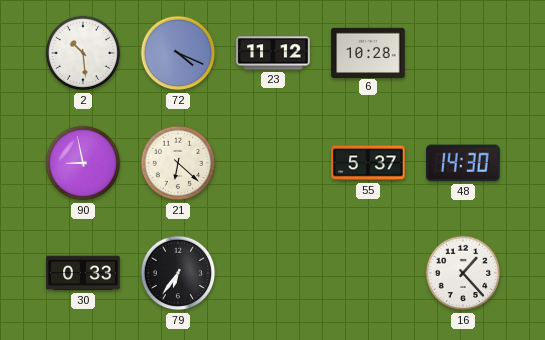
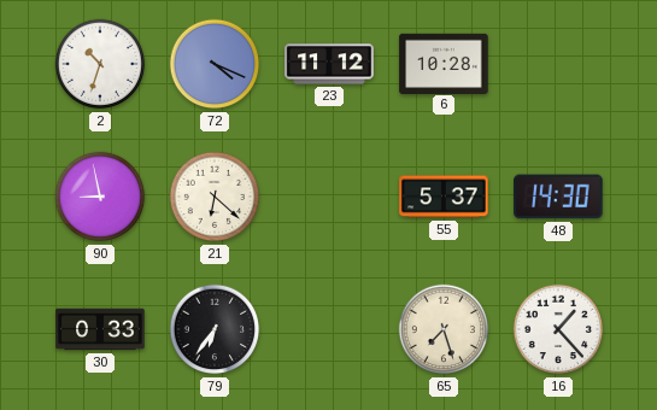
2: 10:29 -> 10:33
65: none -> 7:27
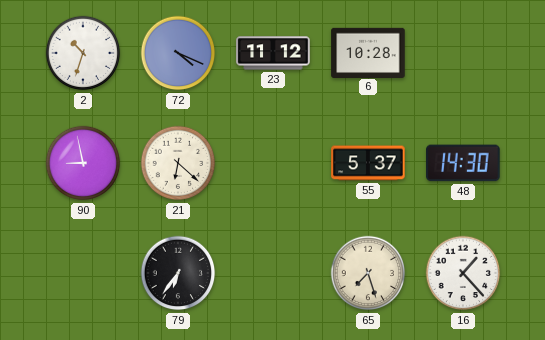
30: 0:33 -> none
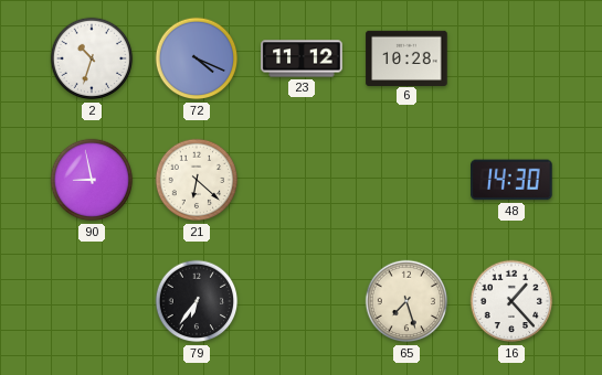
55: 5:37 -> none
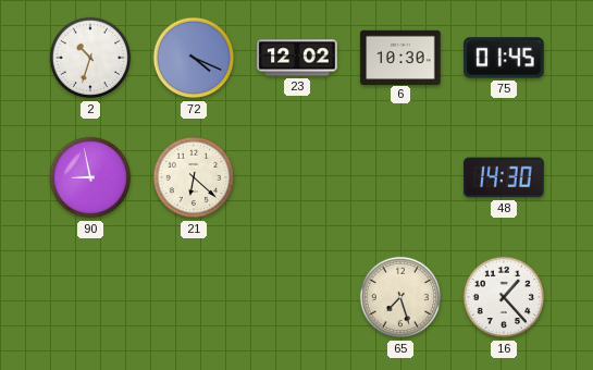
23: 11:12 -> 12:02
6: 10:28 -> 10:30
75: none -> 01:45
79: 6:36 -> none
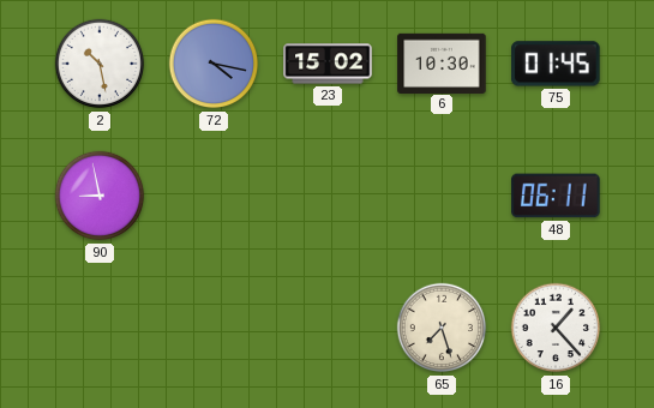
2: 10:33 -> 10:28
72: 4:19 -> 4:17
23: 12:02 -> 15:02
21: 6:22 -> none
48: 14:30 -> 06:11
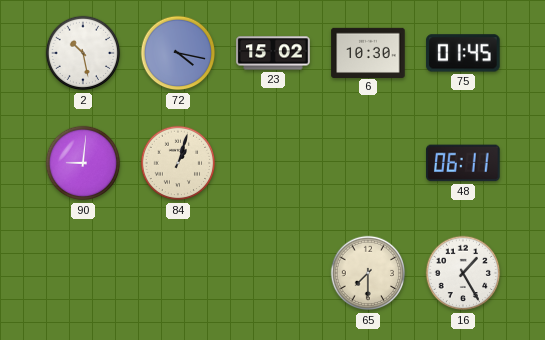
90: 8:58 -> 9:01
84: none -> 1:03
65: 7:27 -> 7:30
16: 1:23 -> 1:25
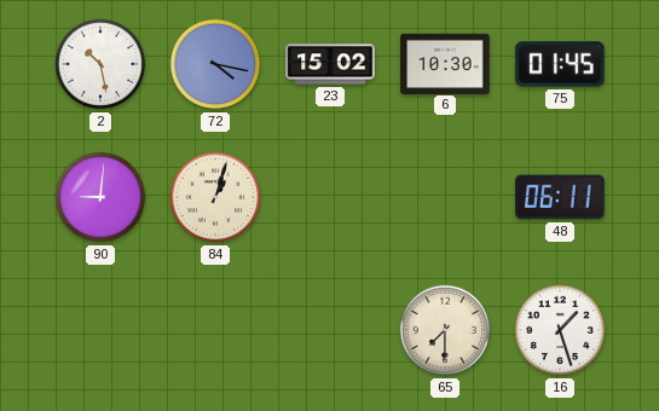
16: 1:25 -> 1:27
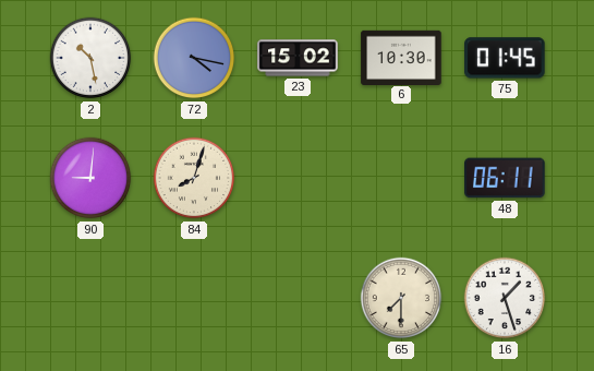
84: 1:03 -> 8:03
